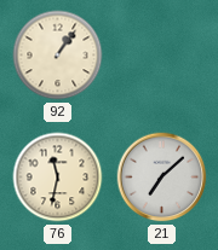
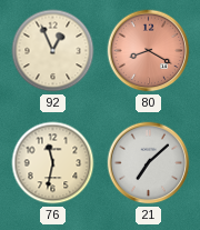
92: 1:06 -> 12:56
80: none -> 8:20
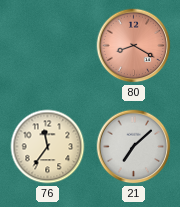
92: 12:56 -> none
76: 11:32 -> 11:36
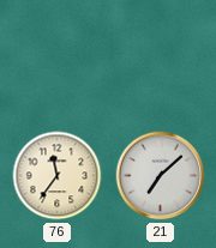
80: 8:20 -> none
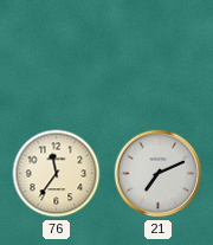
21: 7:08 -> 7:11
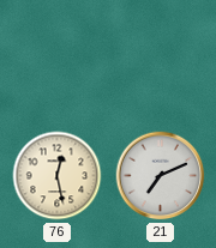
76: 11:36 -> 12:28
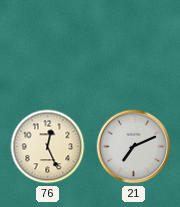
76: 12:28 -> 12:26
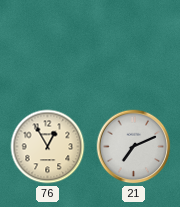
76: 12:26 -> 12:55
